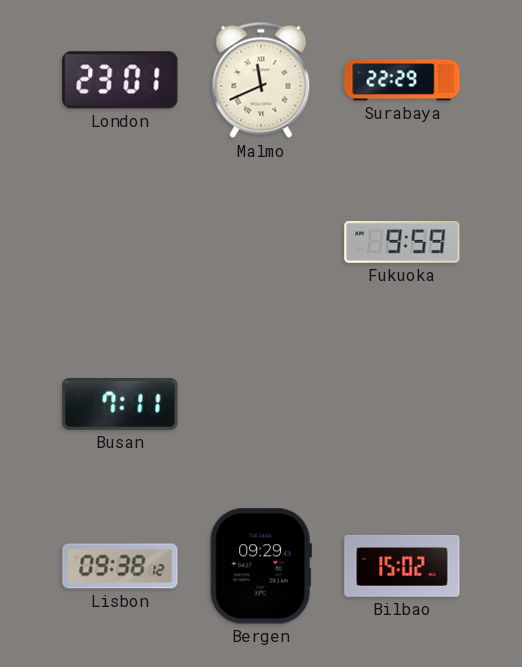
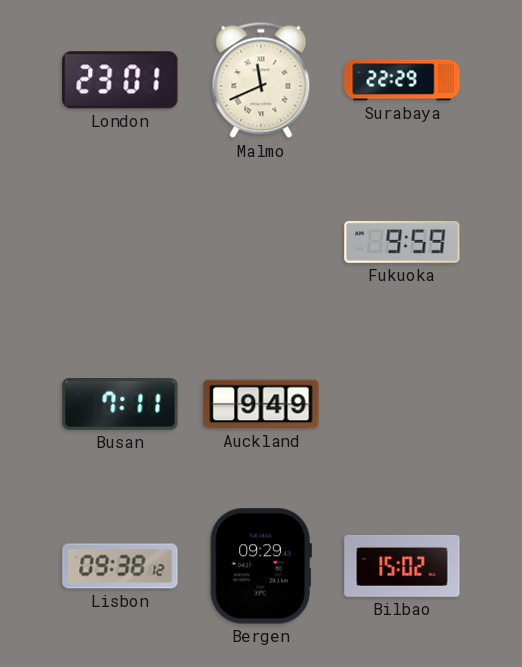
Auckland: none -> 9:49
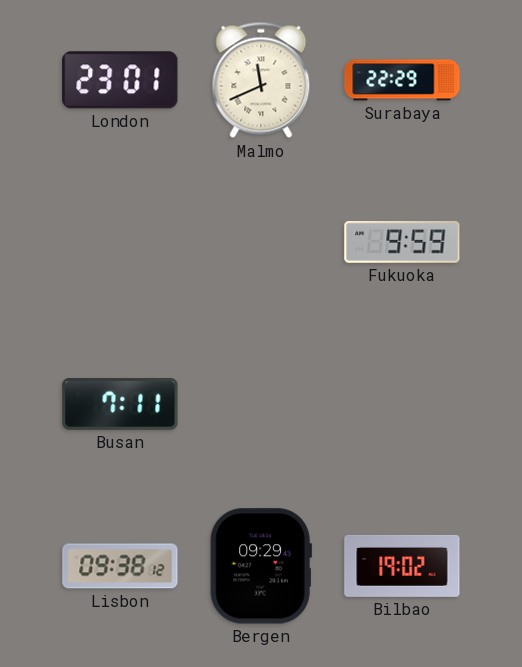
Auckland: 9:49 -> none
Bilbao: 15:02 -> 19:02
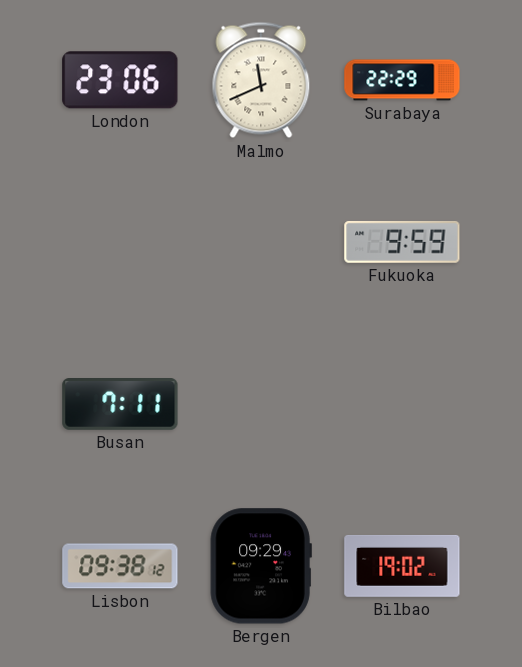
London: 23:01 -> 23:06
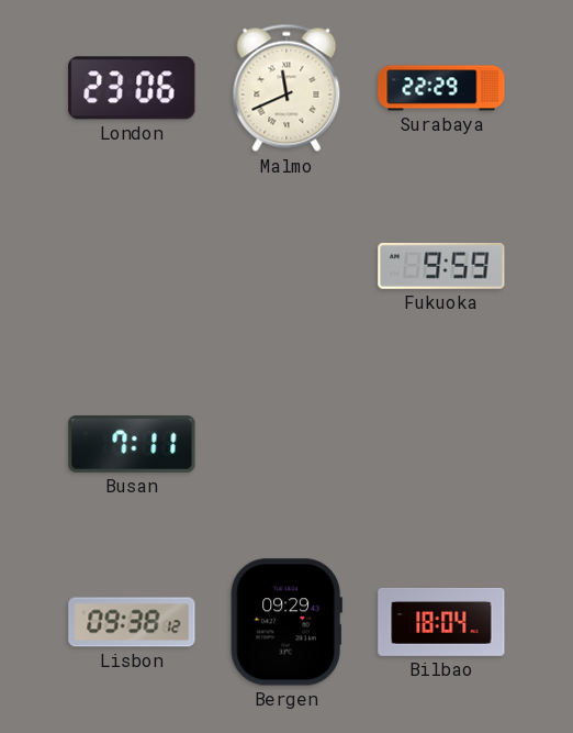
Bilbao: 19:02 -> 18:04
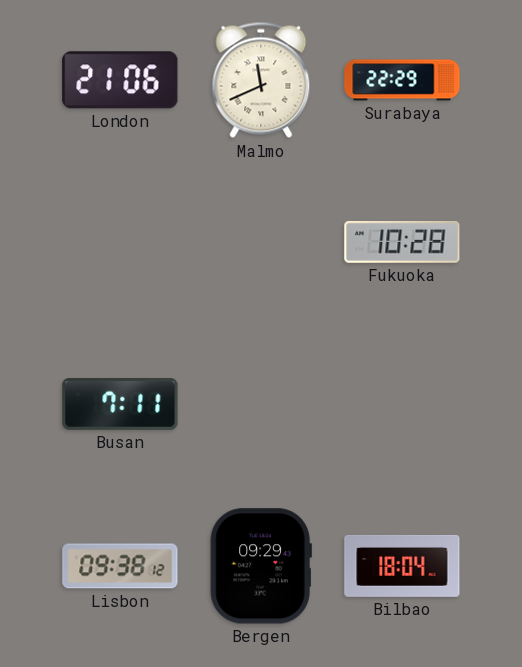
London: 23:06 -> 21:06
Fukuoka: 9:59 -> 10:28
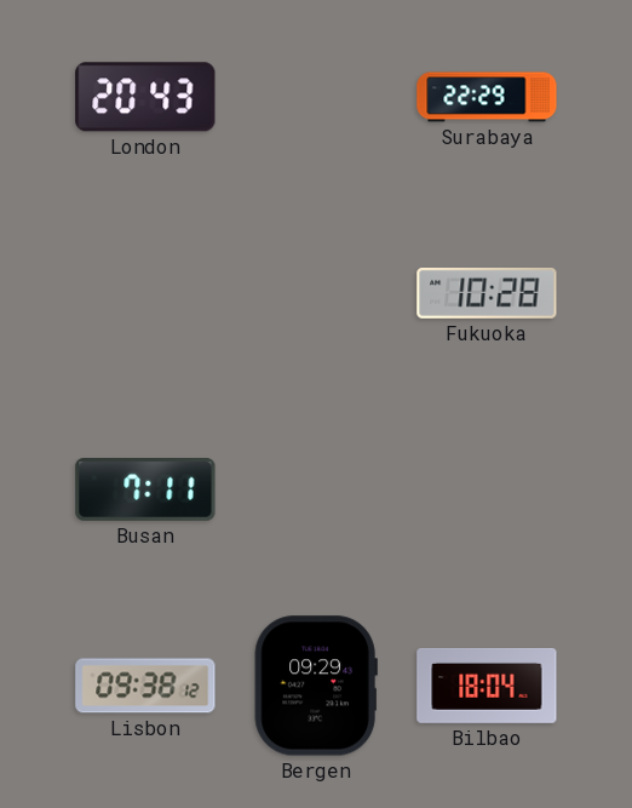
London: 21:06 -> 20:43
Malmo: 11:41 -> none
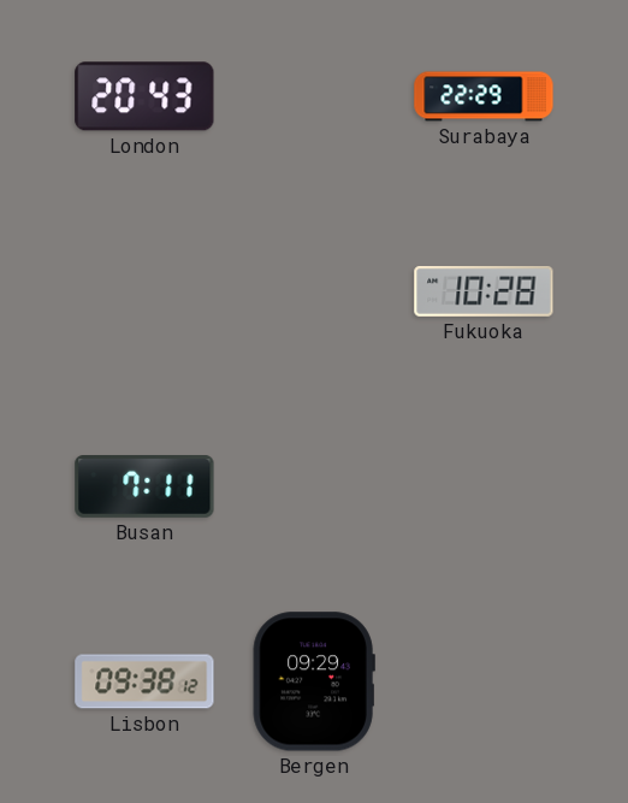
Bilbao: 18:04 -> none
